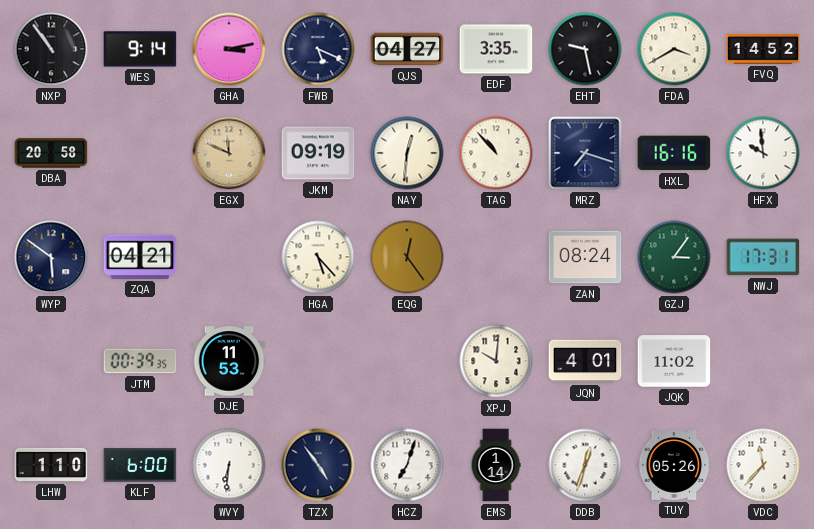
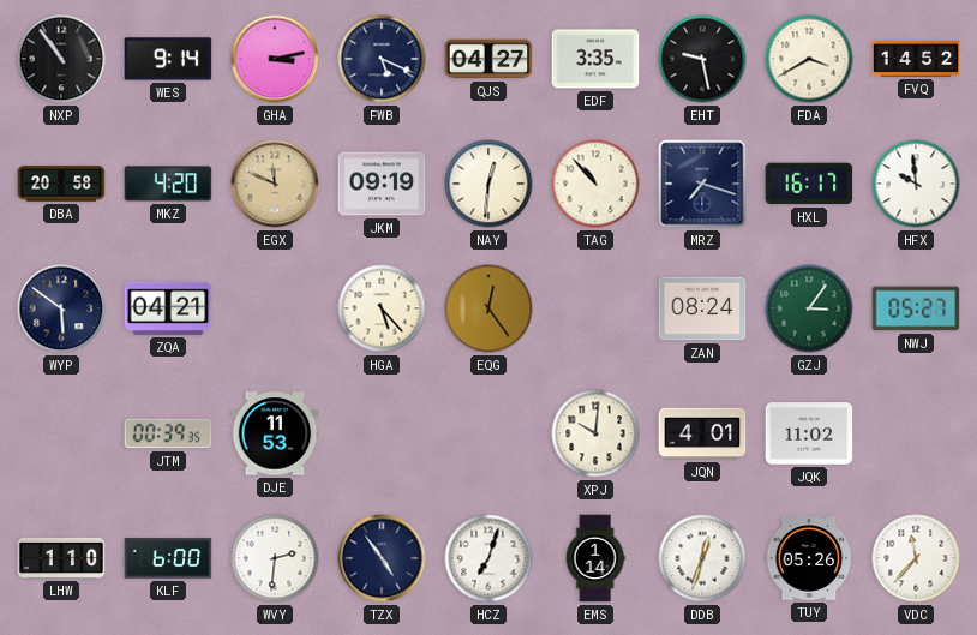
MKZ: none -> 4:20
HXL: 16:16 -> 16:17
NWJ: 17:31 -> 05:27
WVY: 6:31 -> 2:31
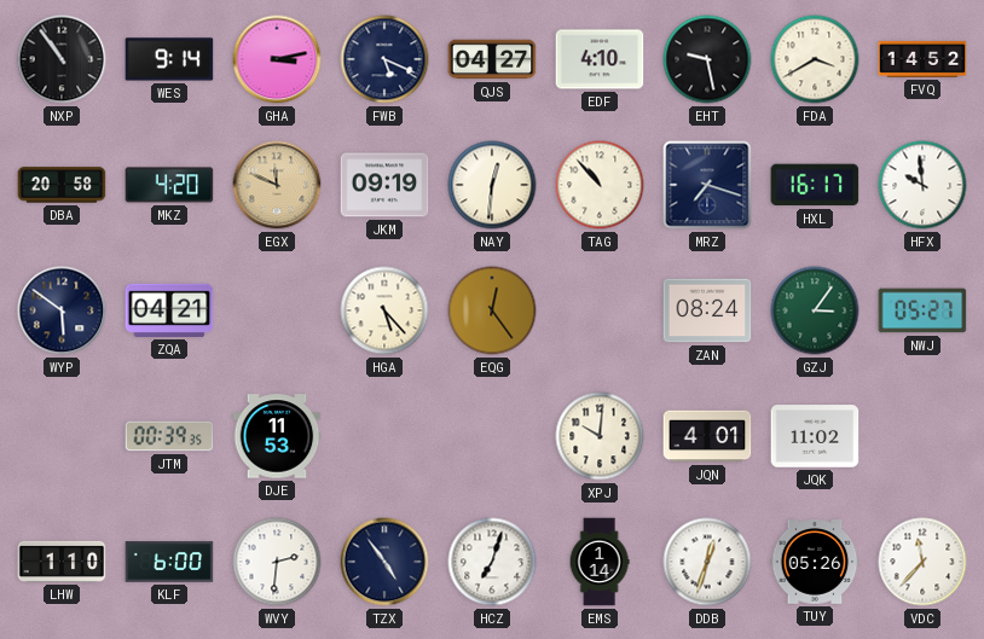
EDF: 3:35 -> 4:10
